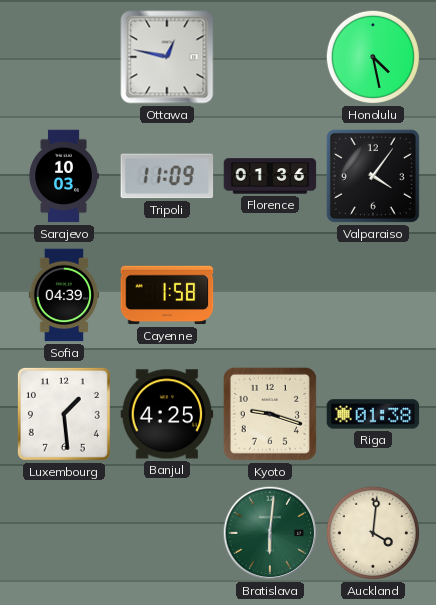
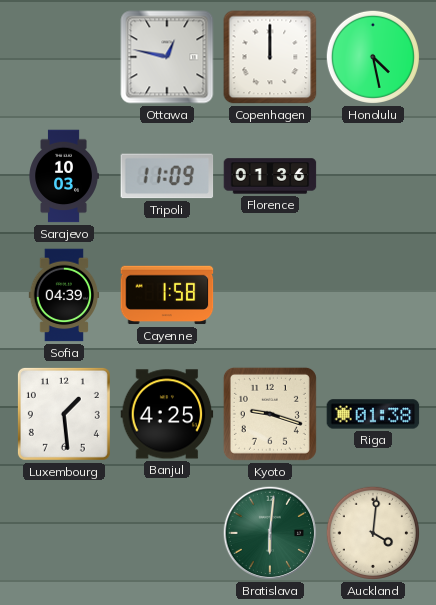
Copenhagen: none -> 12:00
Valparaiso: 4:06 -> none
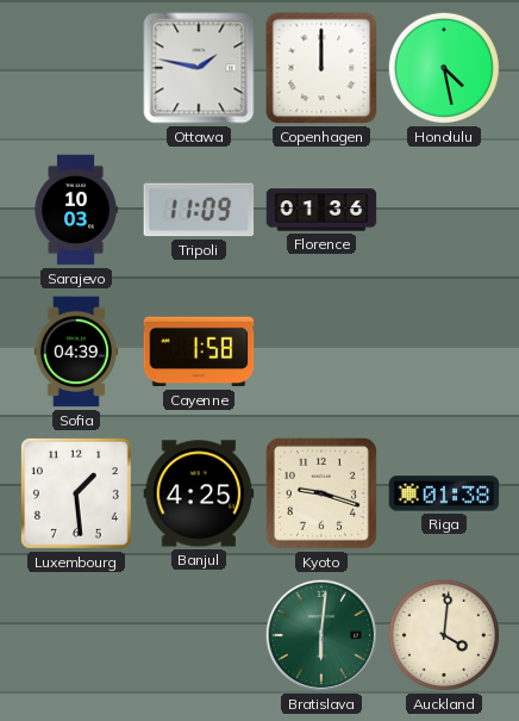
Ottawa: 12:47 -> 1:47
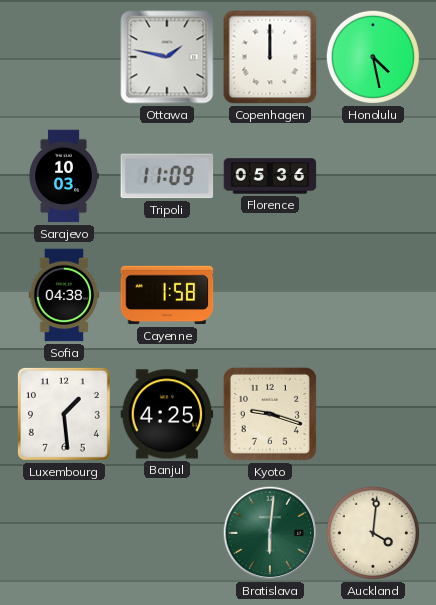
Florence: 01:36 -> 05:36
Sofia: 04:39 -> 04:38
Riga: 01:38 -> none
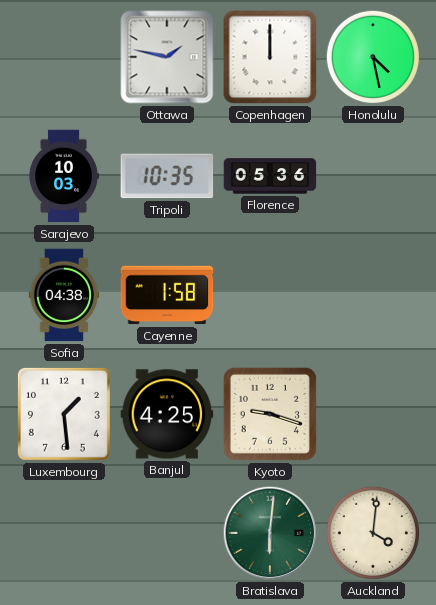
Tripoli: 11:09 -> 10:35
